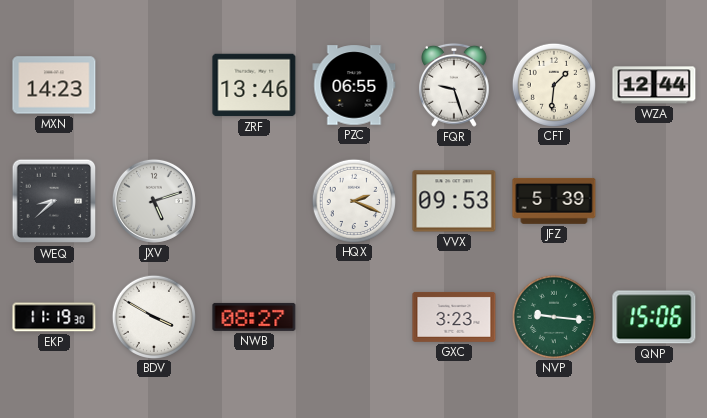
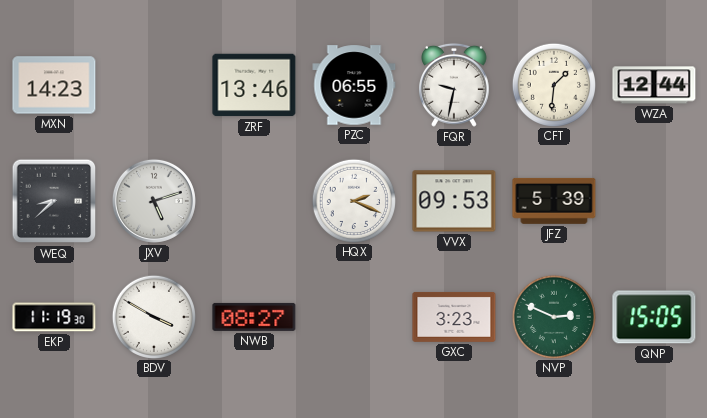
FQR: 9:27 -> 9:32
NVP: 9:16 -> 2:49
QNP: 15:06 -> 15:05
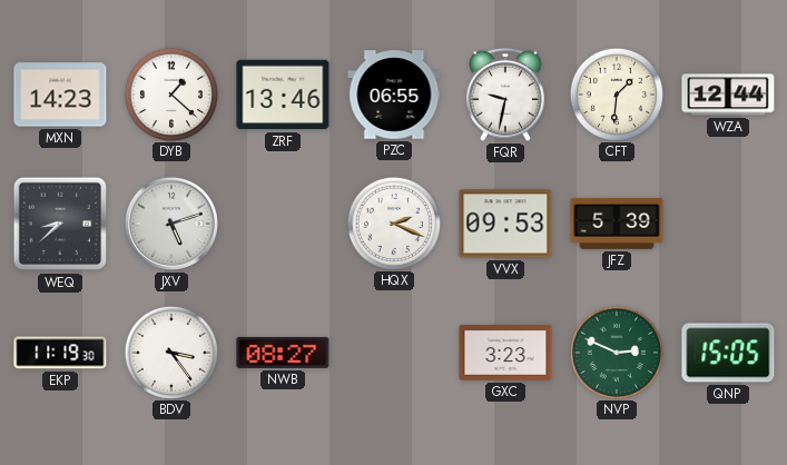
DYB: none -> 1:22
BDV: 3:50 -> 3:24
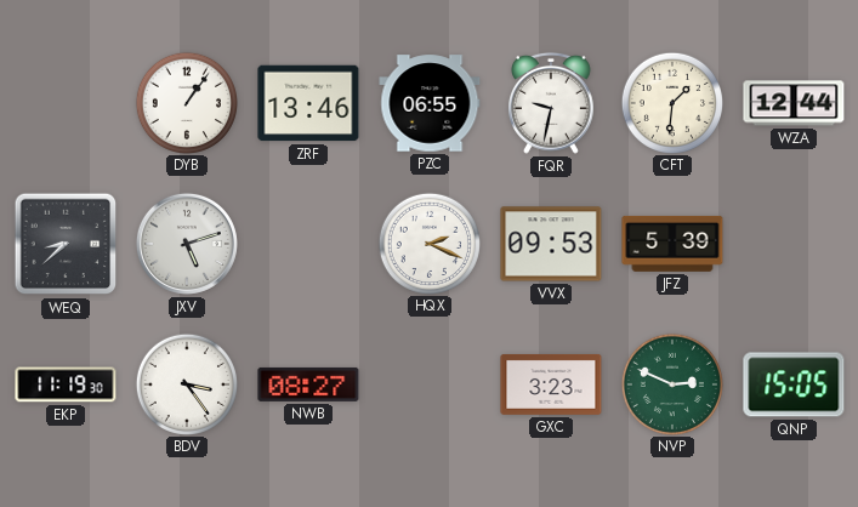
MXN: 14:23 -> none
DYB: 1:22 -> 1:06
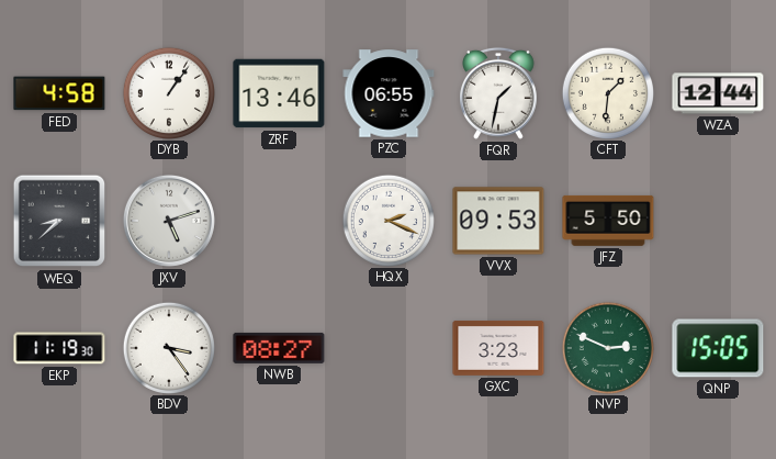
FED: none -> 4:58
FQR: 9:32 -> 1:32
JFZ: 5:39 -> 5:50
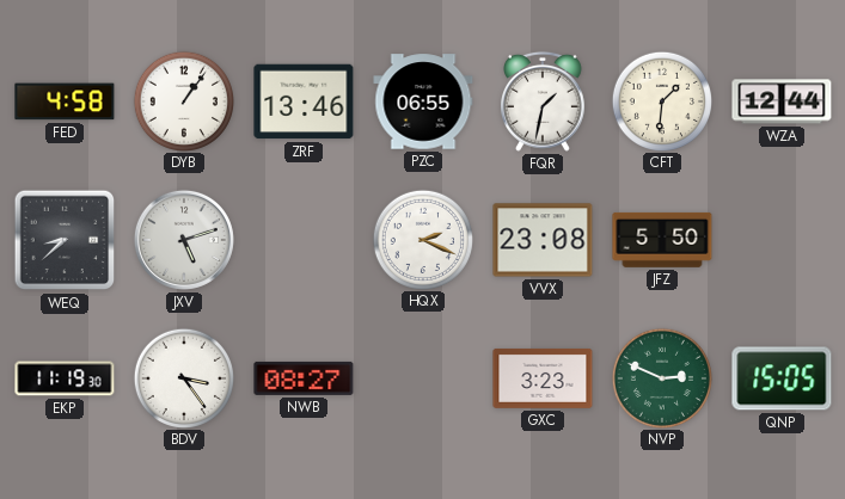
VVX: 09:53 -> 23:08
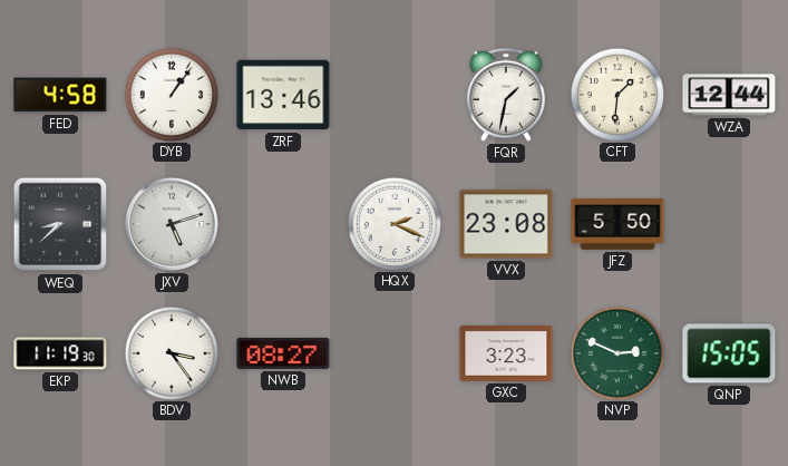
PZC: 06:55 -> none
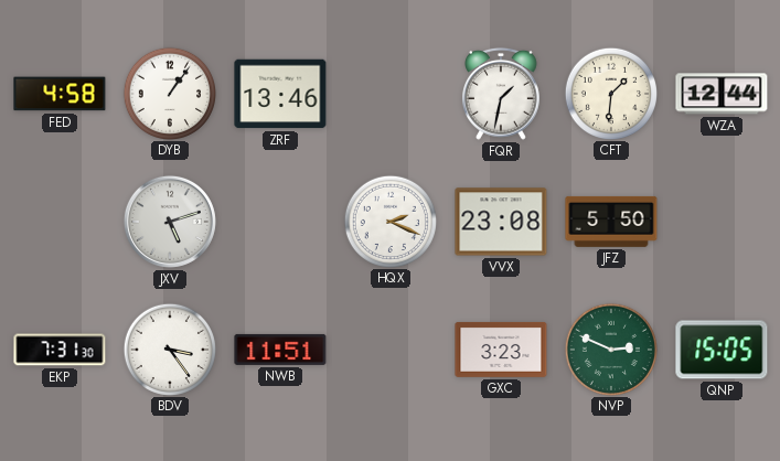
WEQ: 8:38 -> none
EKP: 11:19 -> 7:31
NWB: 08:27 -> 11:51
